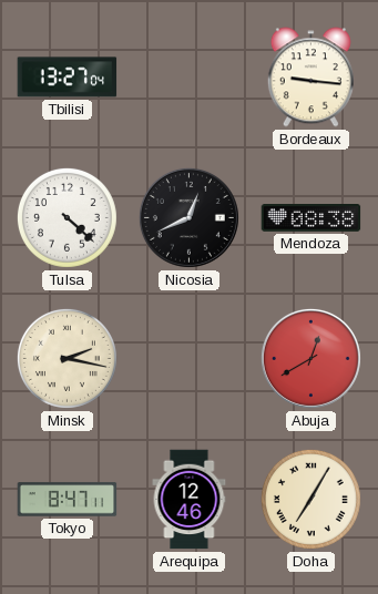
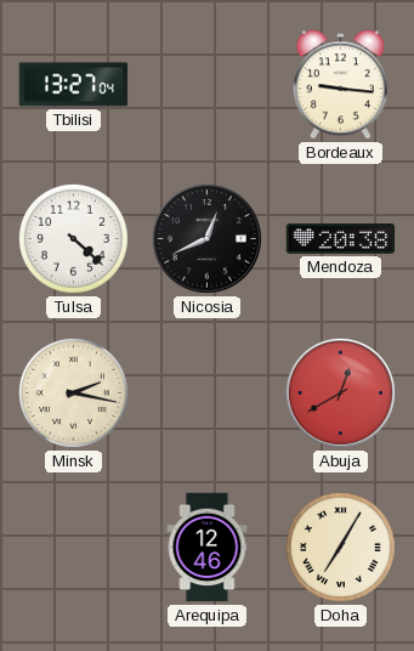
Mendoza: 08:38 -> 20:38
Tokyo: 8:47 -> none
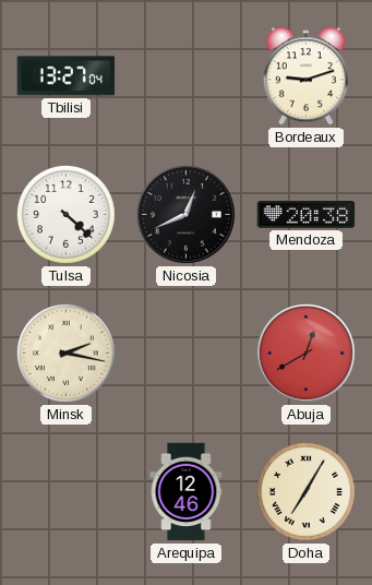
Bordeaux: 9:16 -> 9:12
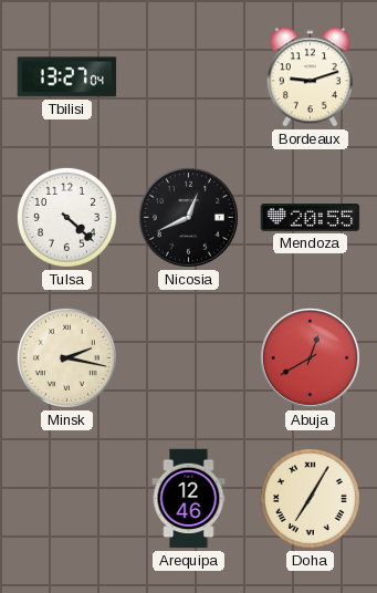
Mendoza: 20:38 -> 20:55
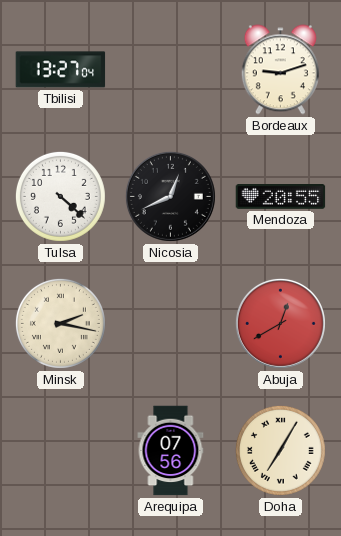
Arequipa: 12:46 -> 07:56
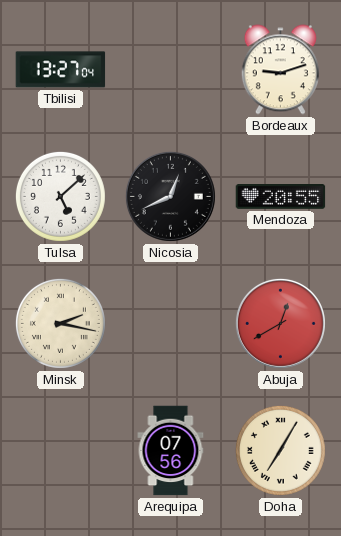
Tulsa: 4:22 -> 5:08
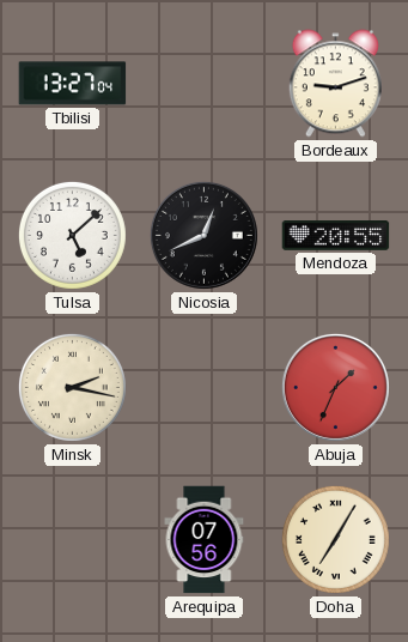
Abuja: 12:40 -> 1:34
